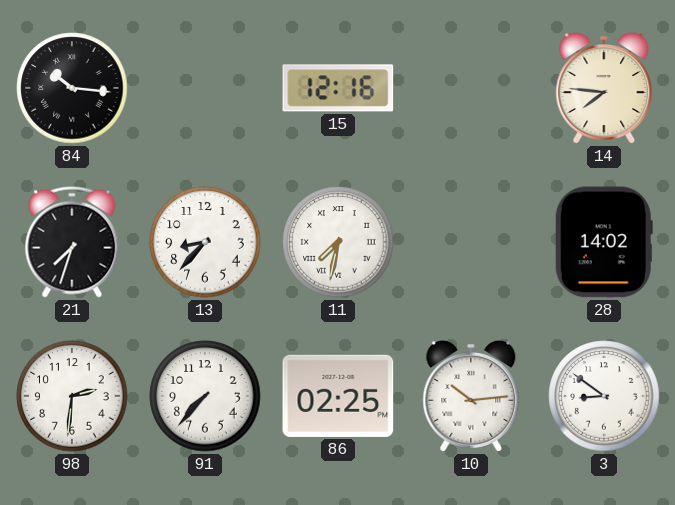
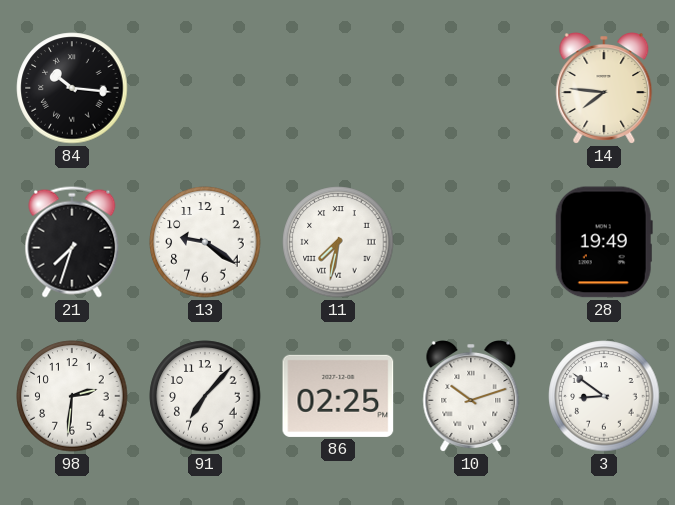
15: 12:16 -> none
13: 8:37 -> 9:21
28: 14:02 -> 19:49
91: 7:37 -> 7:07
10: 10:14 -> 10:12
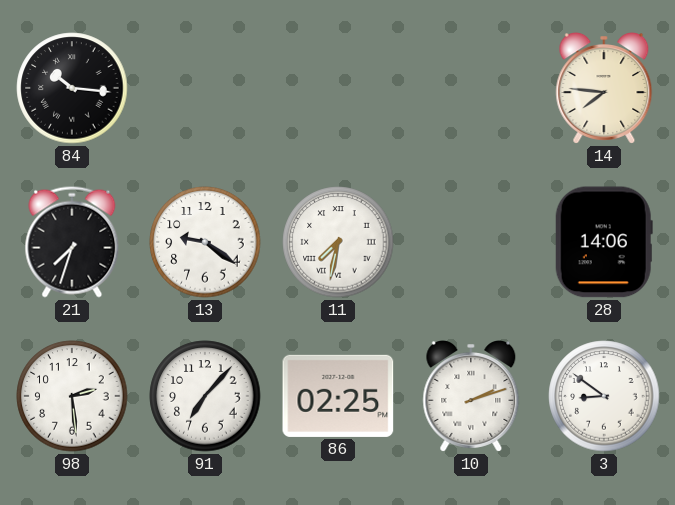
28: 19:49 -> 14:06
98: 2:31 -> 2:29
10: 10:12 -> 2:12
